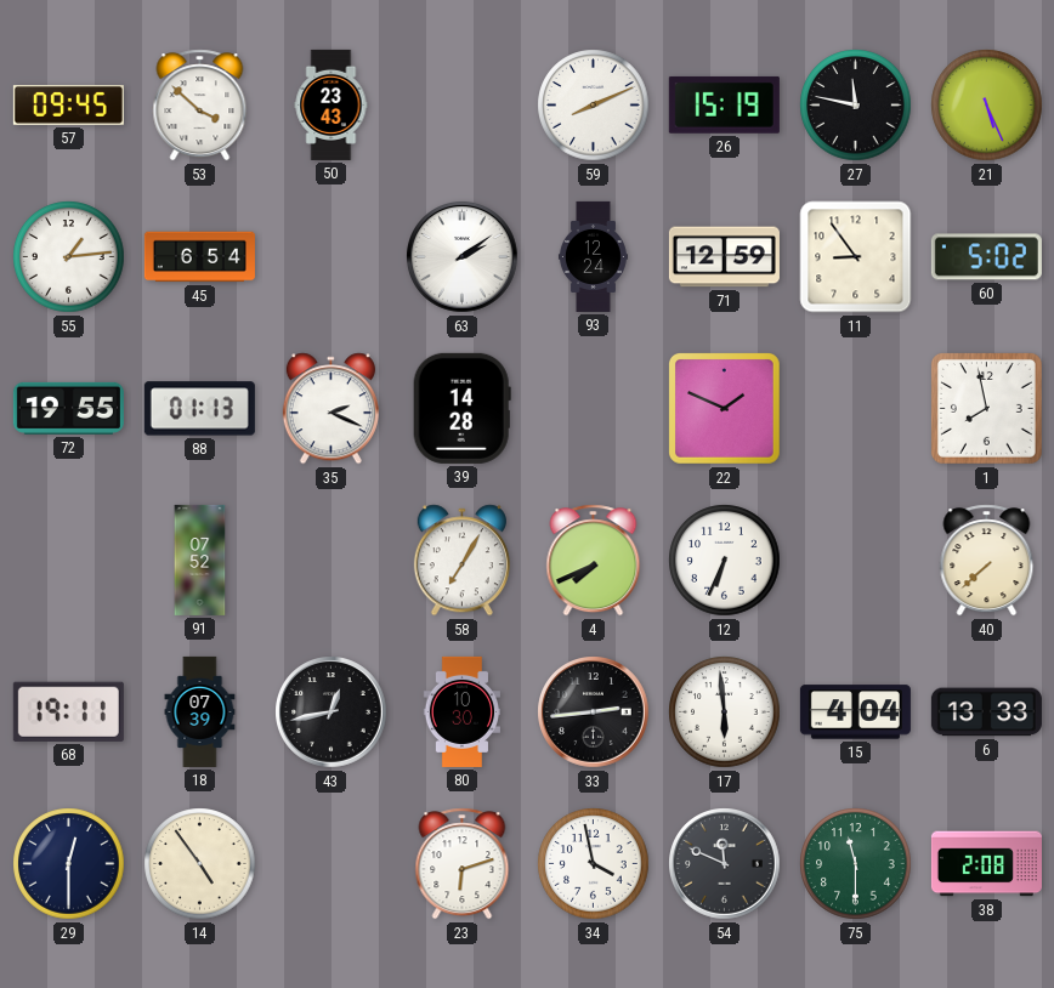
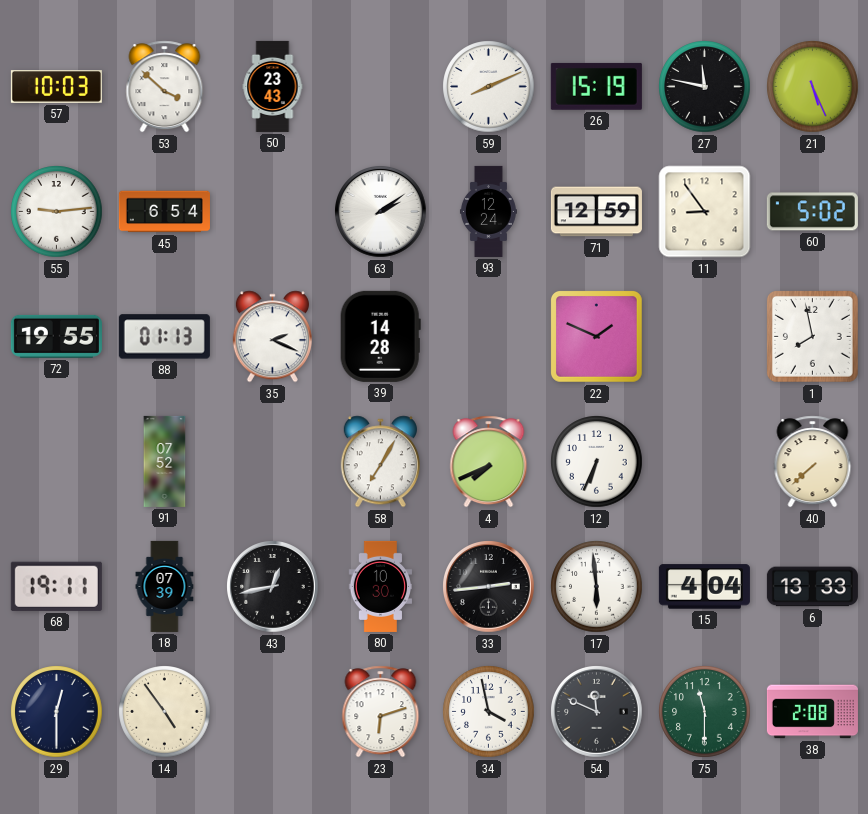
57: 09:45 -> 10:03
55: 1:14 -> 9:14
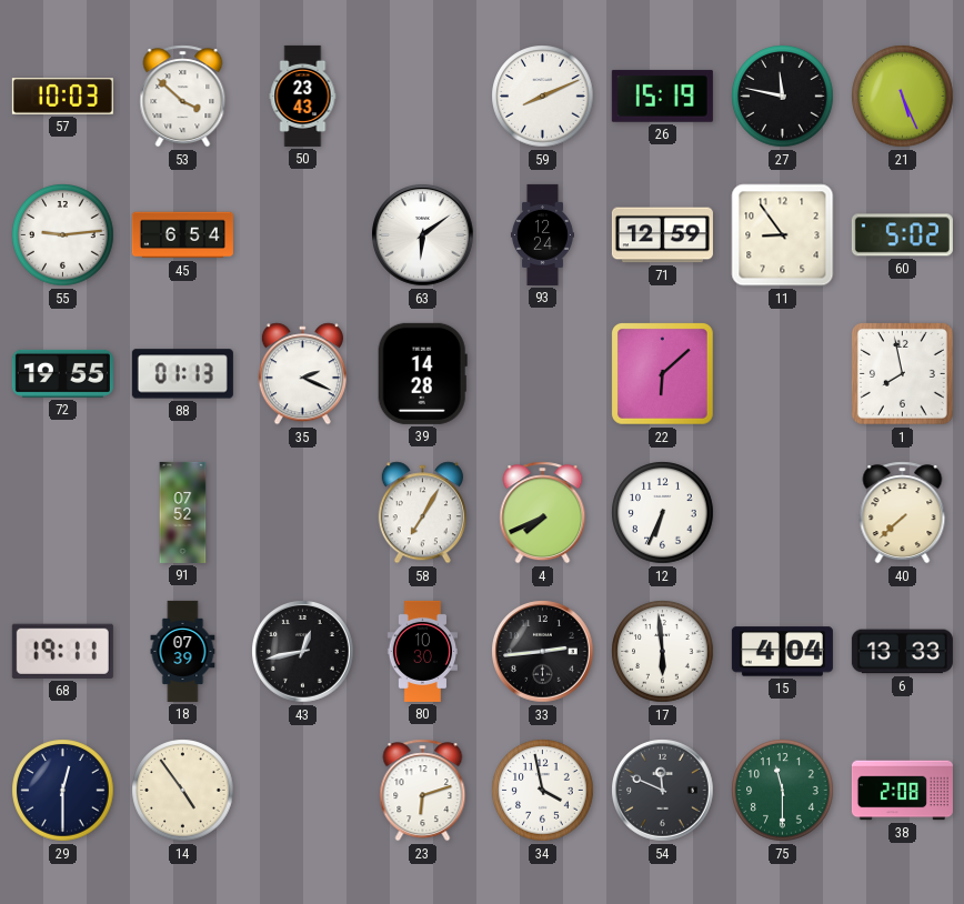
63: 2:09 -> 6:09
22: 1:49 -> 6:08
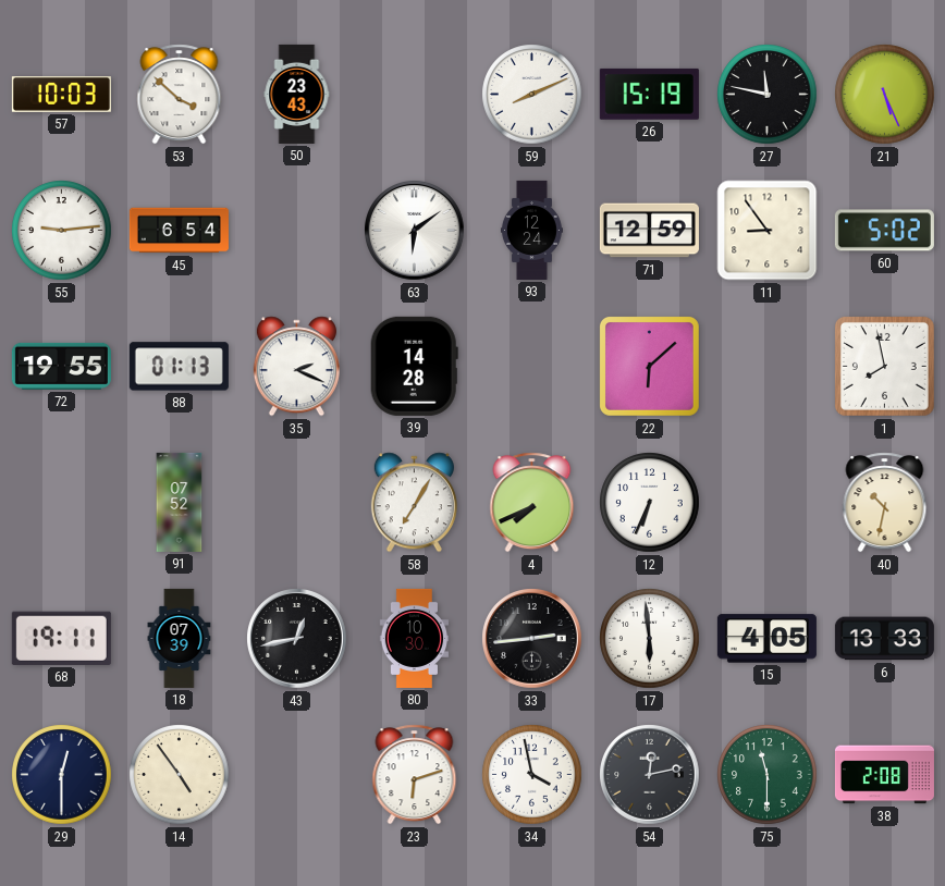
40: 7:38 -> 10:32
15: 4:04 -> 4:05
54: 11:49 -> 12:13
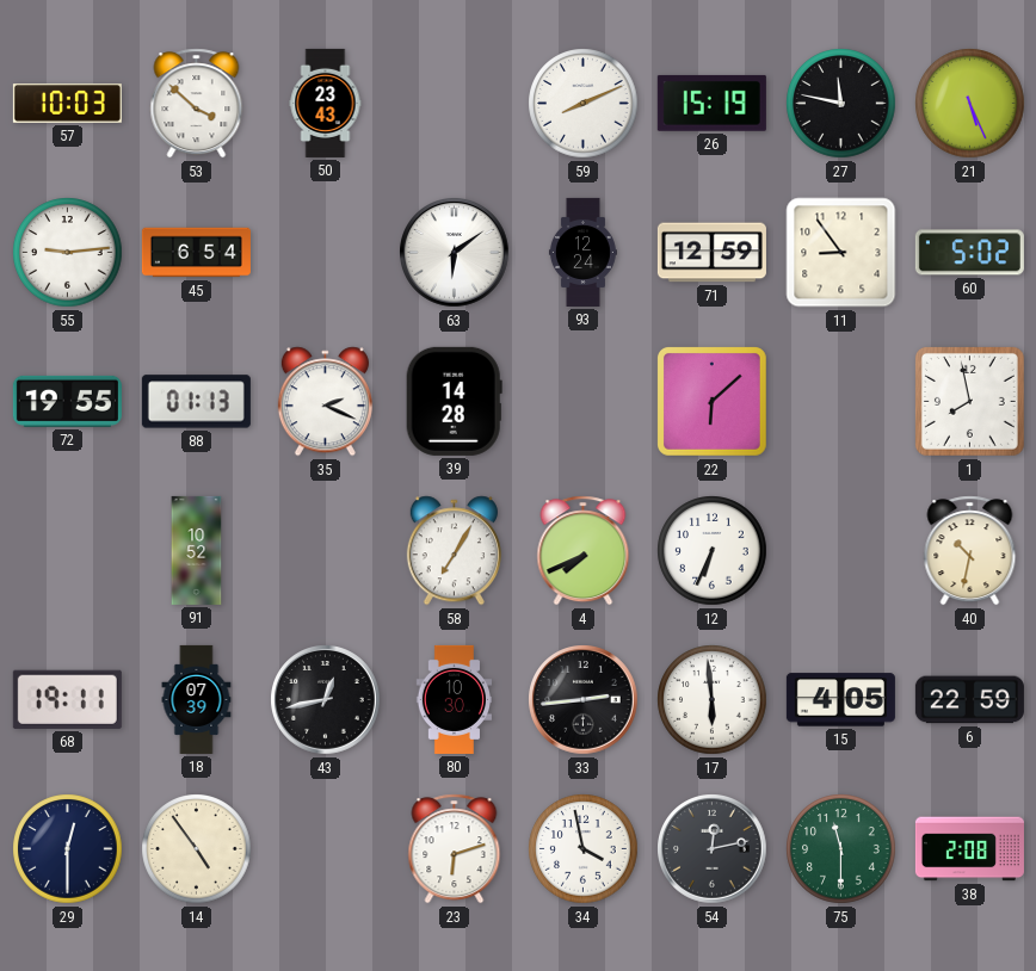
91: 07:52 -> 10:52
6: 13:33 -> 22:59
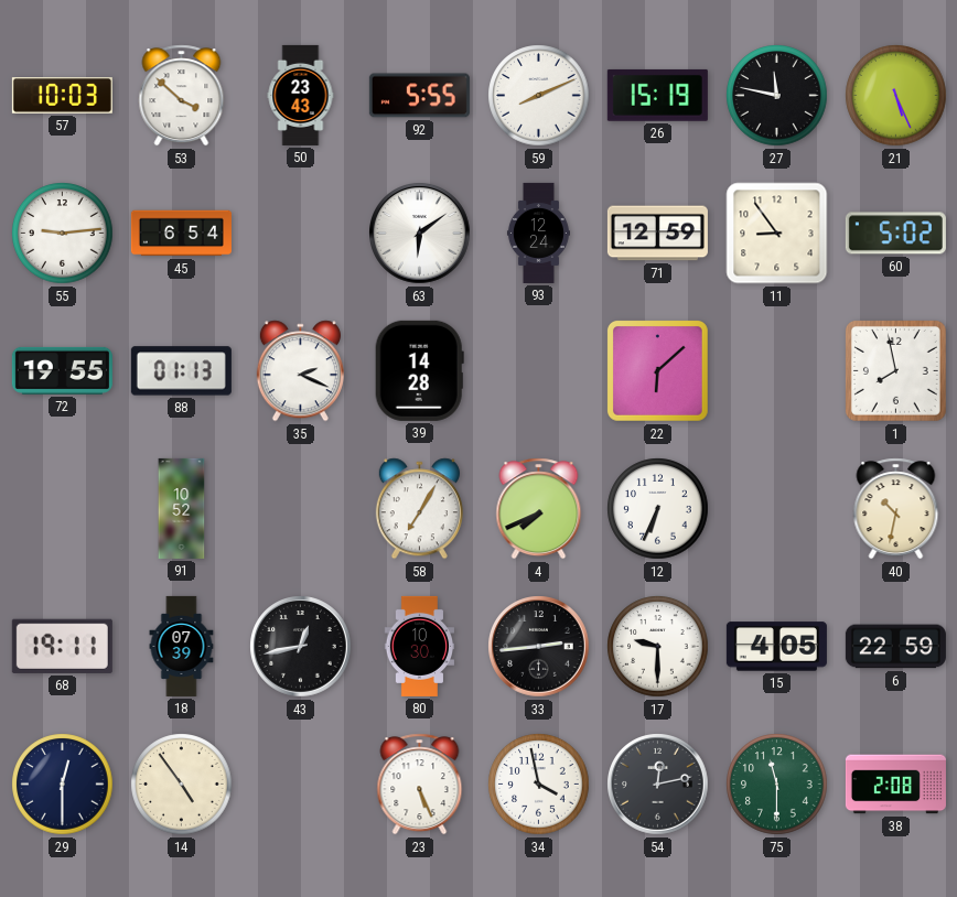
92: none -> 5:55
17: 5:59 -> 9:30
23: 6:12 -> 5:26
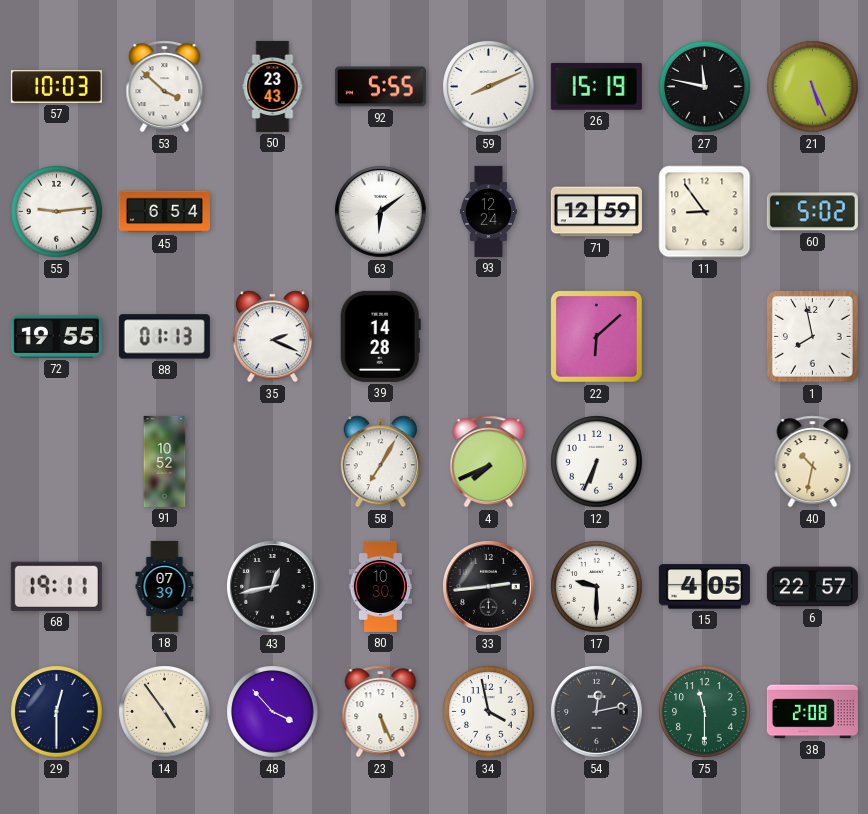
6: 22:59 -> 22:57
48: none -> 3:53
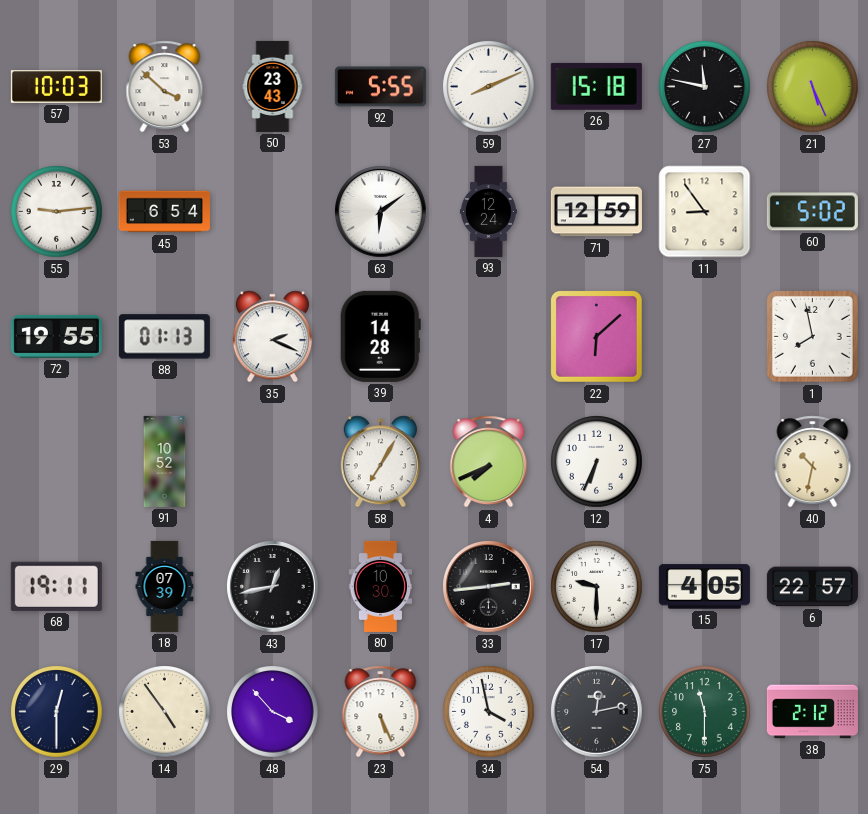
26: 15:19 -> 15:18
38: 2:08 -> 2:12
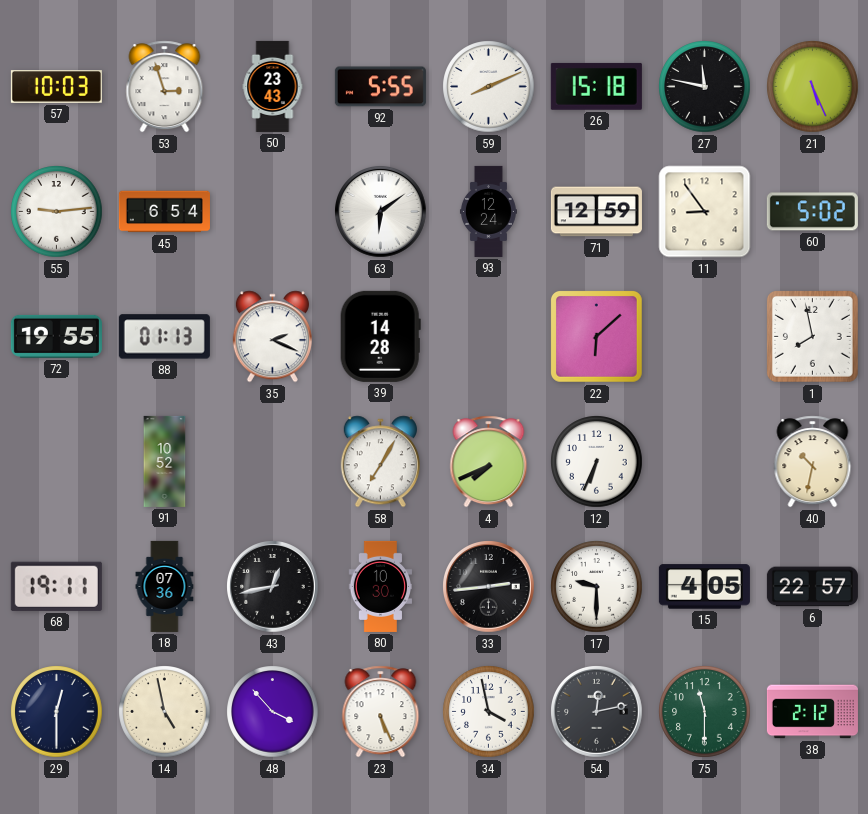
53: 3:52 -> 2:57
18: 07:39 -> 07:36
14: 4:54 -> 4:58
